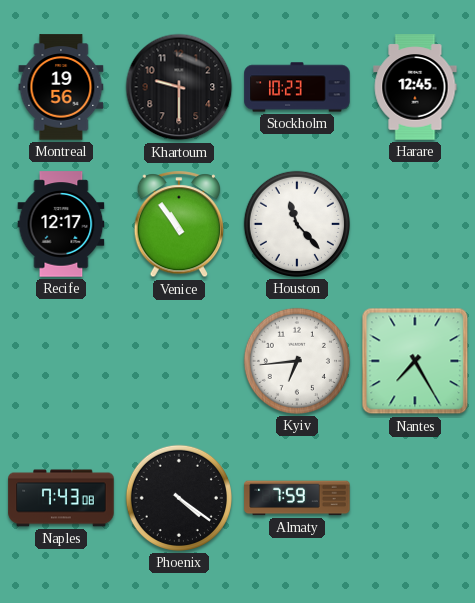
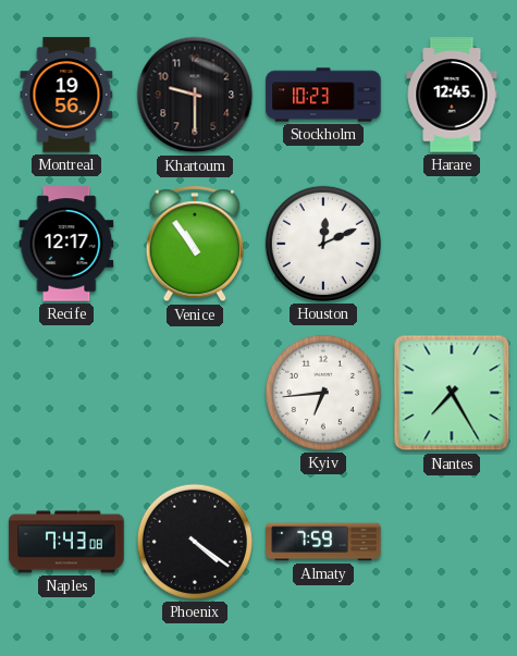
Houston: 11:23 -> 12:11
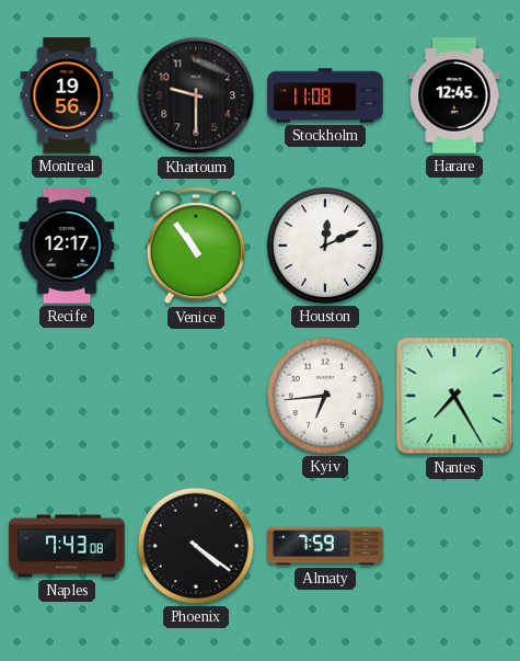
Stockholm: 10:23 -> 11:08
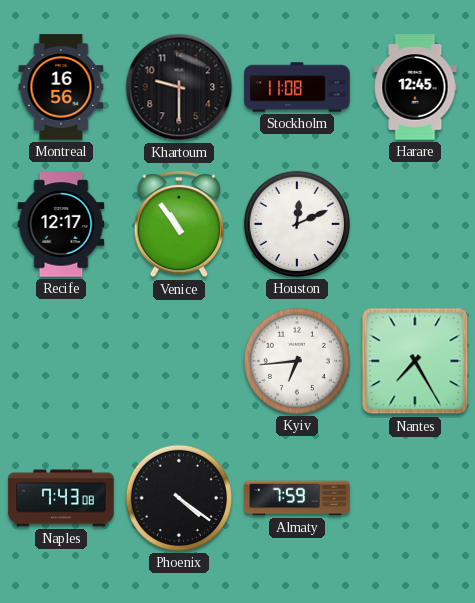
Montreal: 19:56 -> 16:56
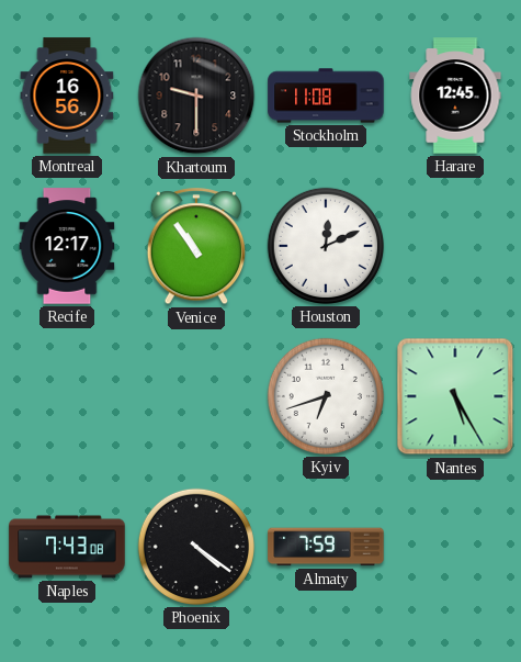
Kyiv: 6:44 -> 6:42
Nantes: 7:25 -> 5:25
